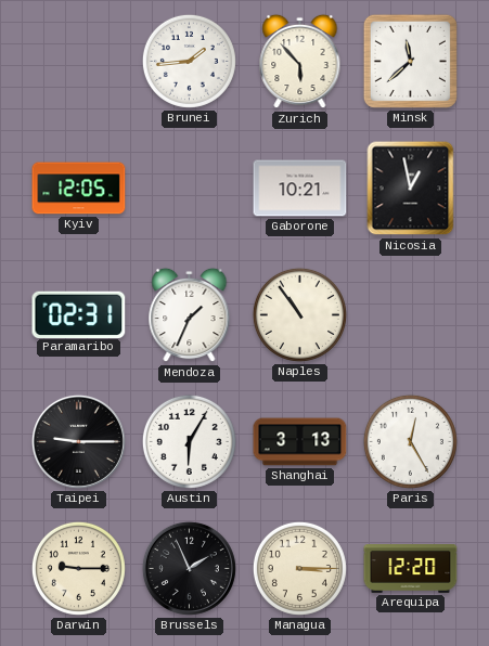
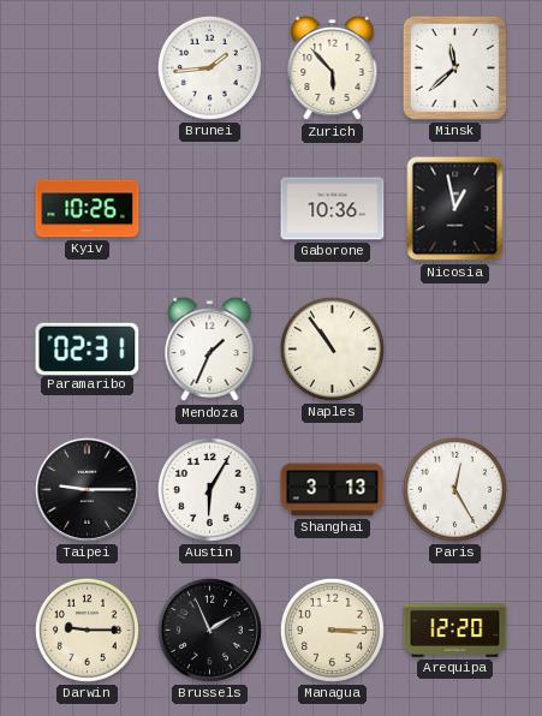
Kyiv: 12:05 -> 10:26
Gaborone: 10:21 -> 10:36
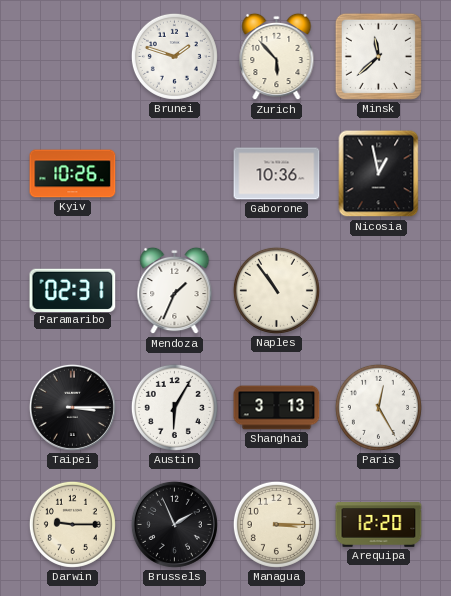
Brunei: 1:44 -> 1:48
Taipei: 9:15 -> 3:15
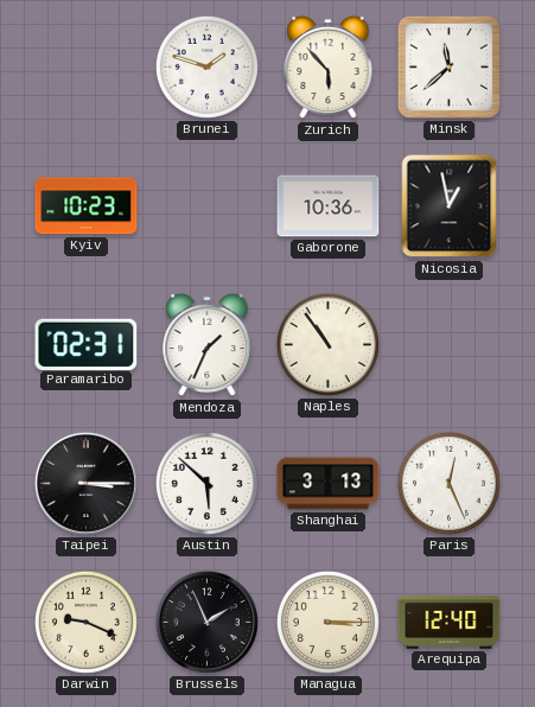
Kyiv: 10:26 -> 10:23
Austin: 6:05 -> 5:52
Paris: 12:25 -> 12:26
Darwin: 9:15 -> 9:19
Arequipa: 12:20 -> 12:40
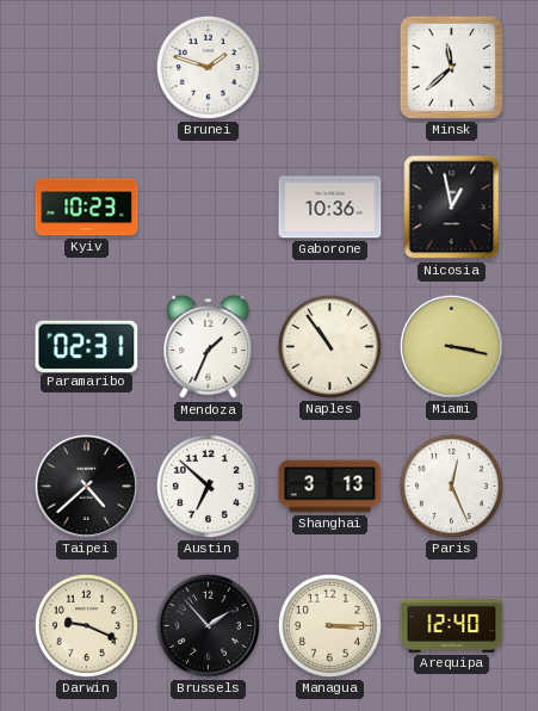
Zurich: 5:53 -> none
Miami: none -> 3:17
Taipei: 3:15 -> 4:38
Austin: 5:52 -> 6:52
Brussels: 1:56 -> 1:53
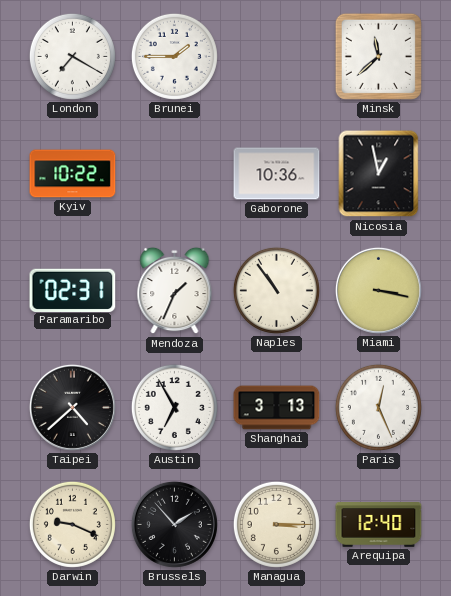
London: none -> 7:20
Brunei: 1:48 -> 1:45
Kyiv: 10:23 -> 10:22
Austin: 6:52 -> 6:55
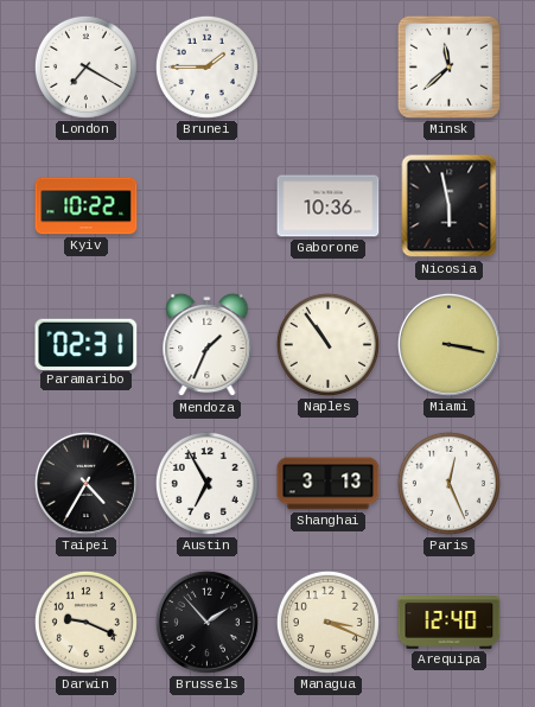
Nicosia: 12:58 -> 5:58
Taipei: 4:38 -> 4:35
Managua: 3:15 -> 3:19
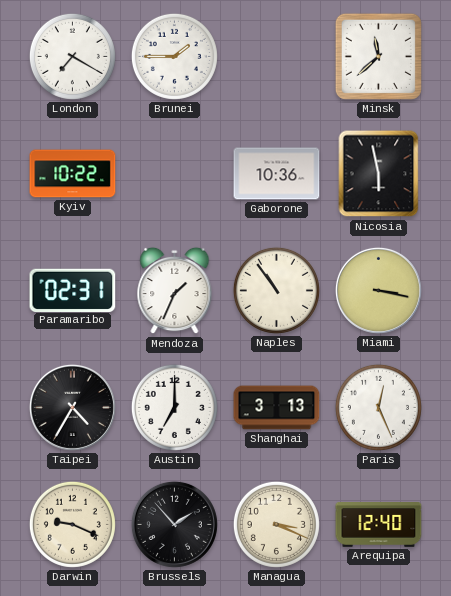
Austin: 6:55 -> 7:00
